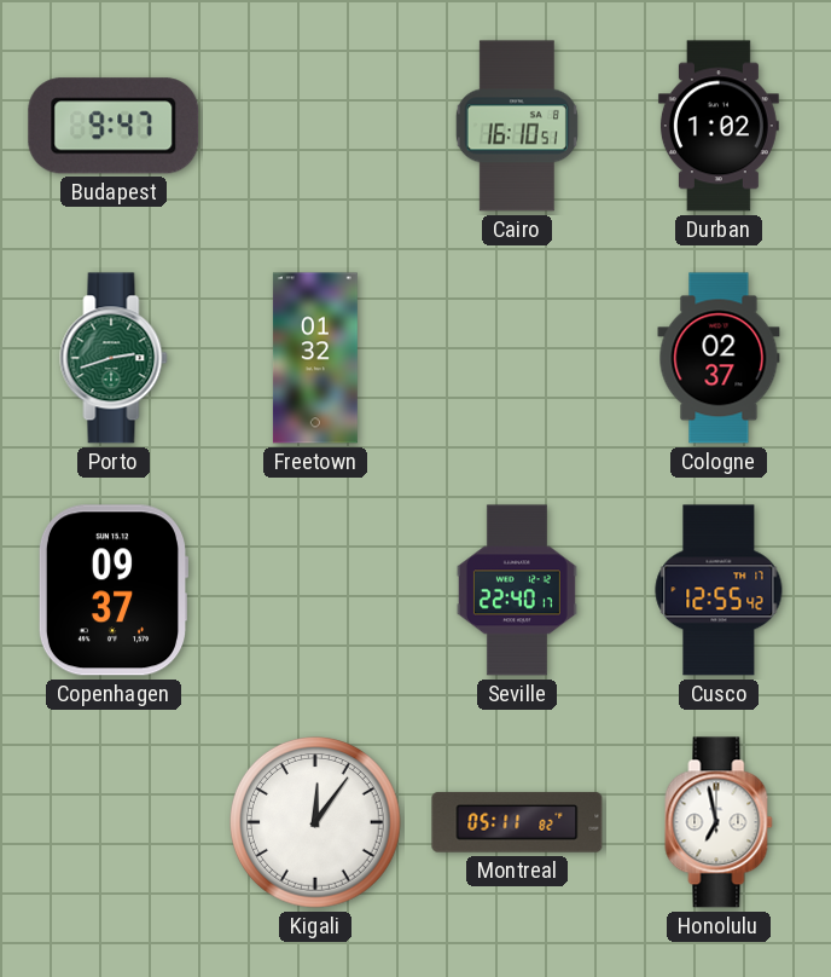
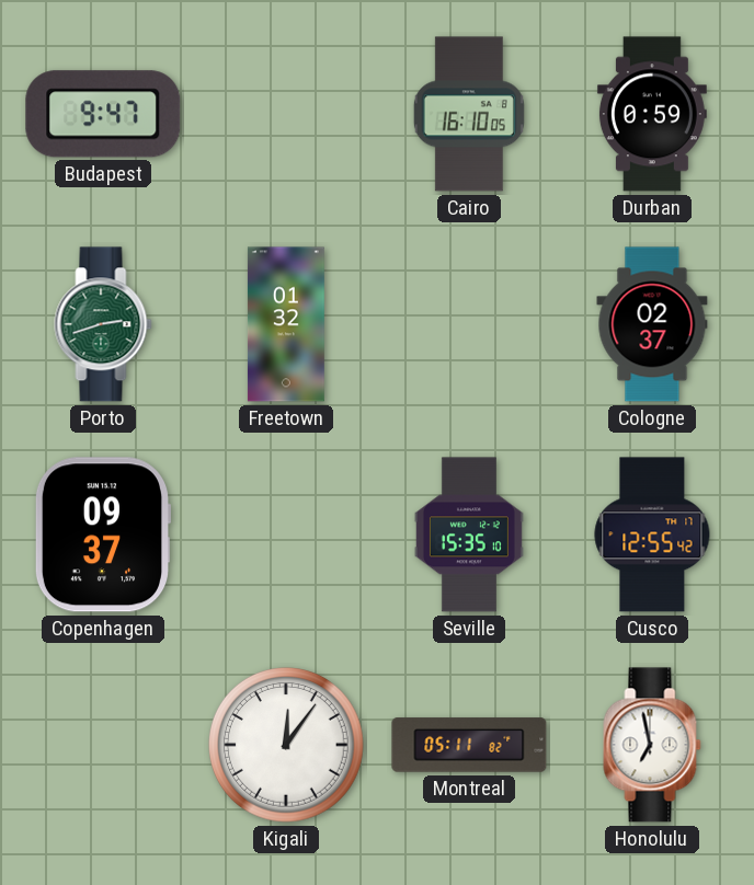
Cairo: 16:10:51 -> 16:10:05
Durban: 1:02 -> 0:59
Seville: 22:40 -> 15:35
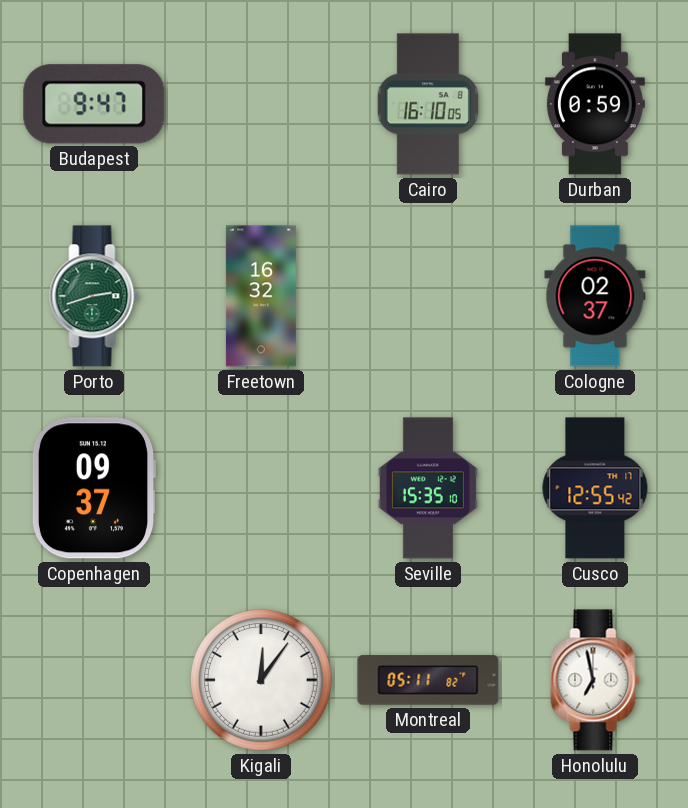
Freetown: 01:32 -> 16:32
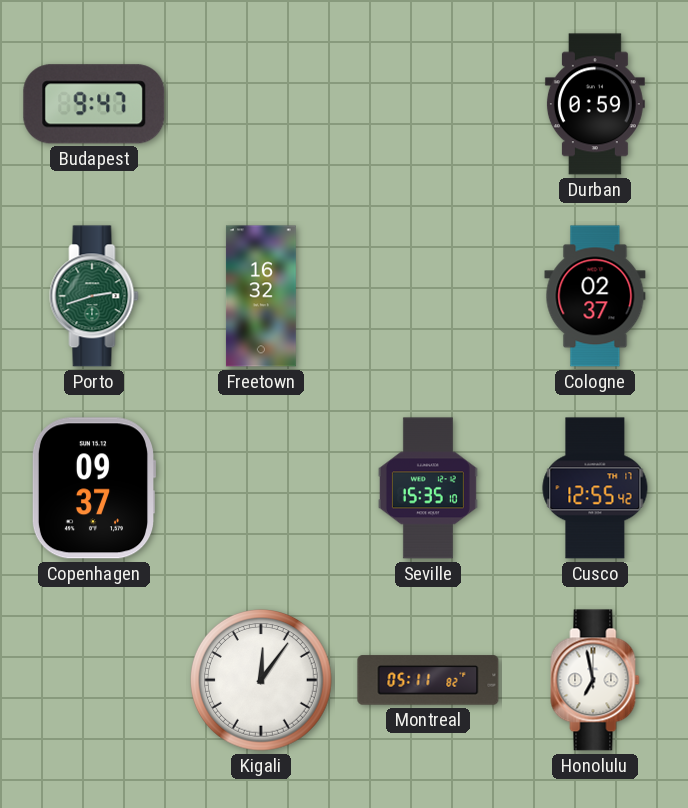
Cairo: 16:10 -> none
